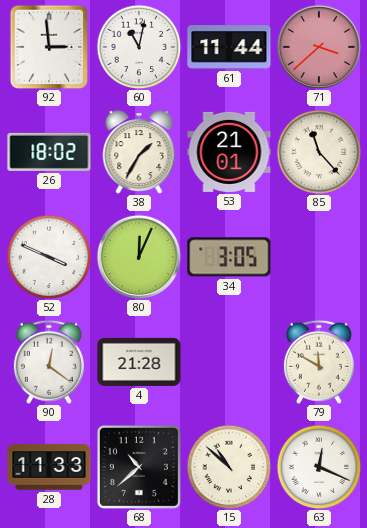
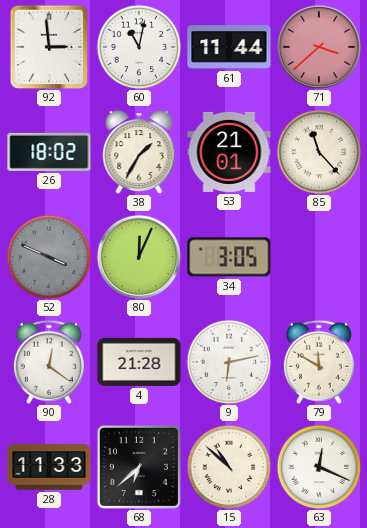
52 dial: white -> grey
9: none -> 6:13
68: 10:38 -> 6:38
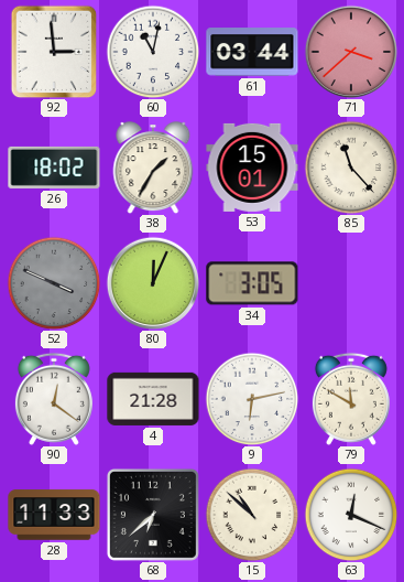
61: 11:44 -> 03:44
53: 21:01 -> 15:01
